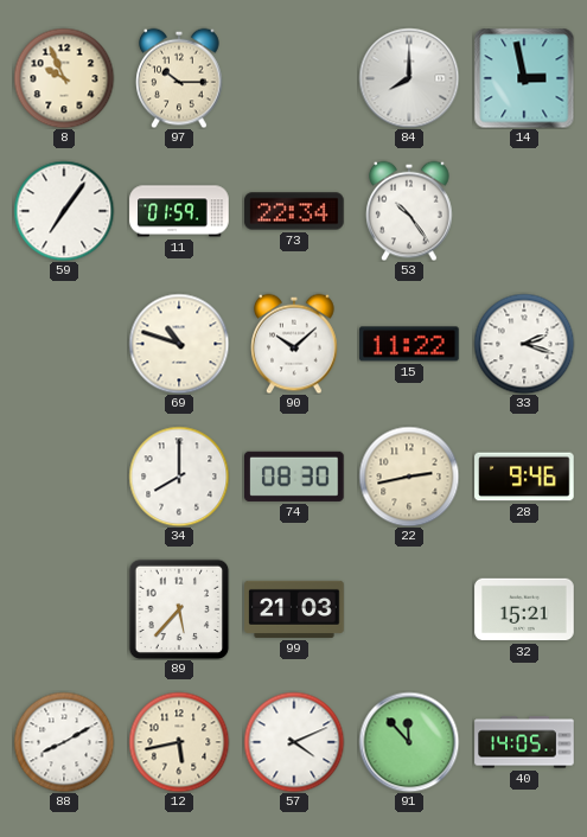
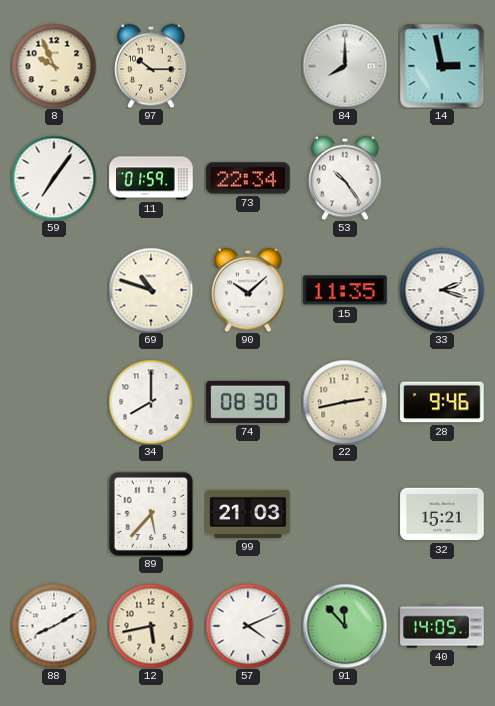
15: 11:22 -> 11:35
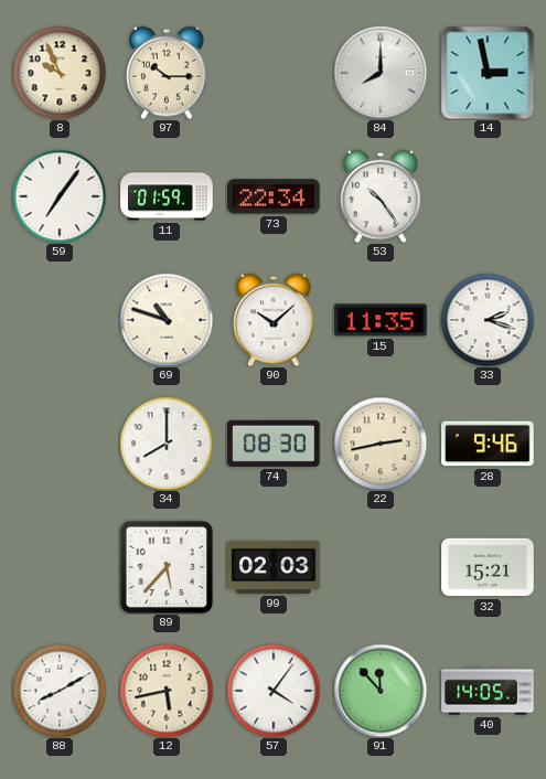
99: 21:03 -> 02:03
57: 4:11 -> 4:06
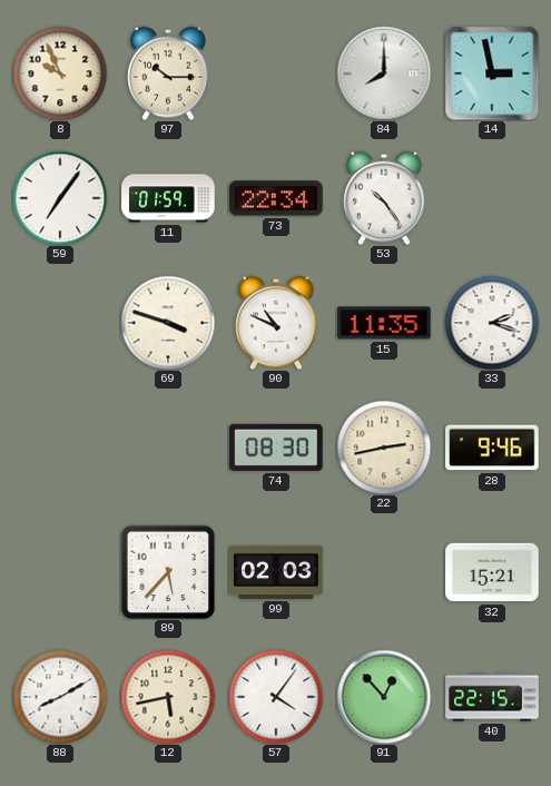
69: 10:48 -> 3:48
90: 10:08 -> 10:49
34: 8:00 -> none
91: 11:53 -> 12:53
40: 14:05 -> 22:15
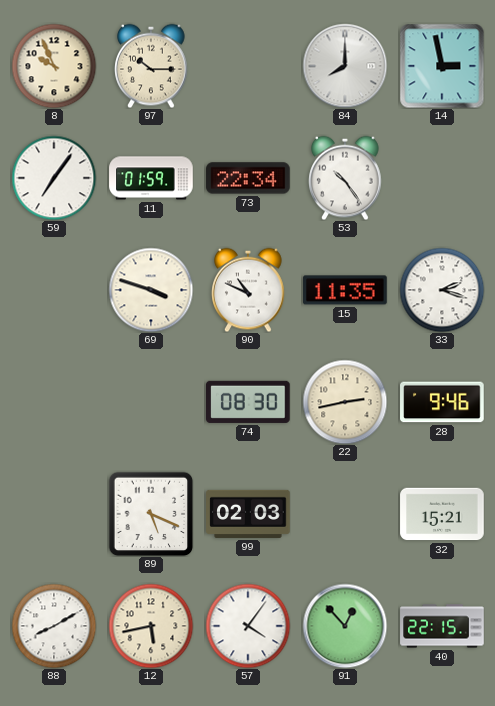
89: 5:37 -> 5:19
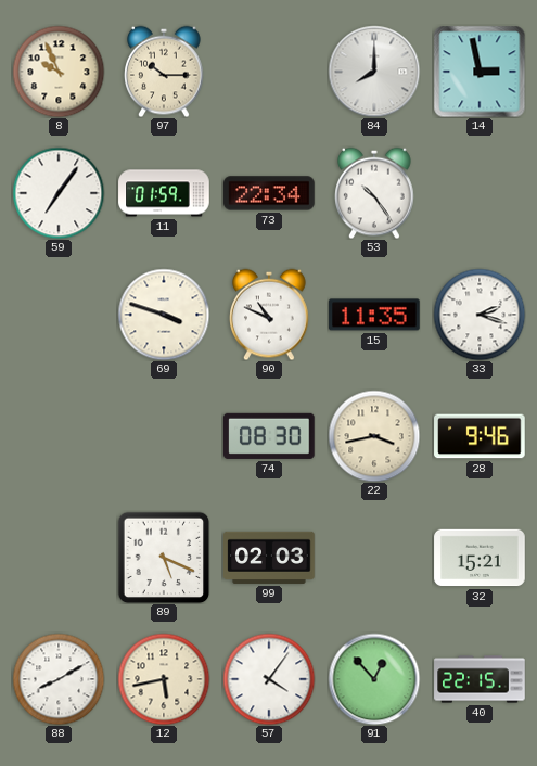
22: 2:43 -> 3:43
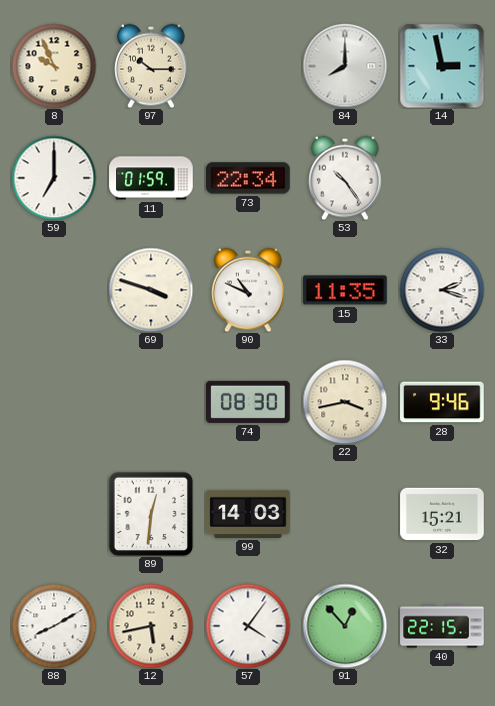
59: 7:06 -> 7:00
89: 5:19 -> 12:31
99: 02:03 -> 14:03
